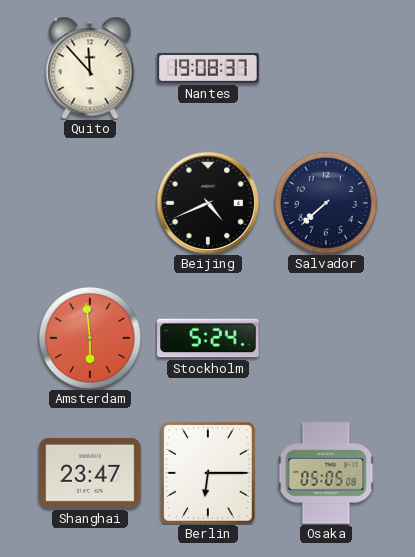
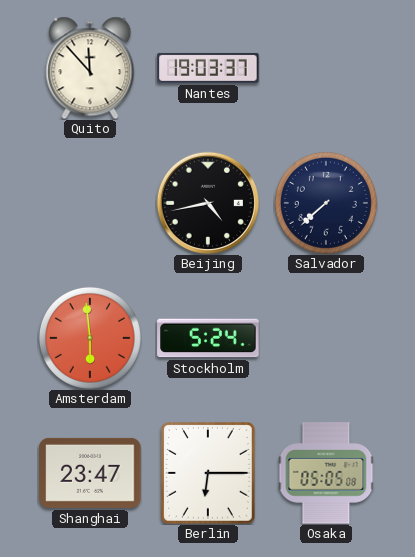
Nantes: 19:08 -> 19:03
Beijing: 4:41 -> 4:43
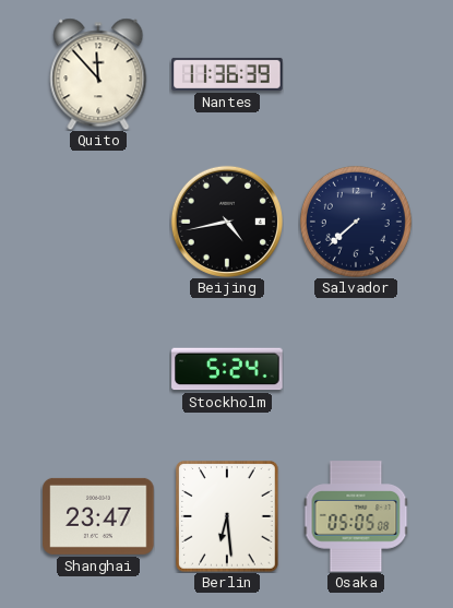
Nantes: 19:03 -> 11:36
Amsterdam: 5:59 -> none
Berlin: 6:15 -> 6:29
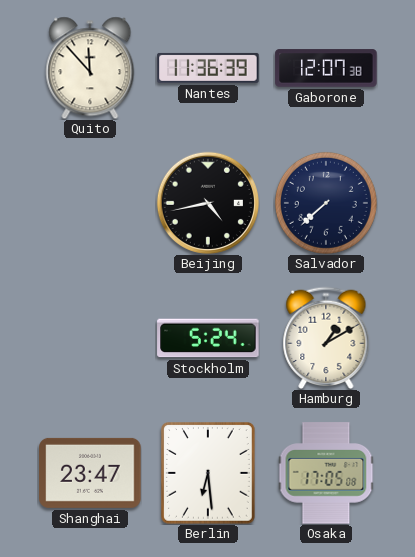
Gaborone: none -> 12:07
Hamburg: none -> 1:10
Osaka: 05:05 -> 17:05
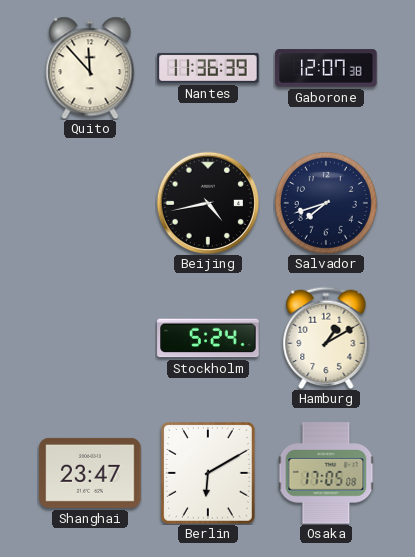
Salvador: 7:38 -> 7:42
Berlin: 6:29 -> 6:10
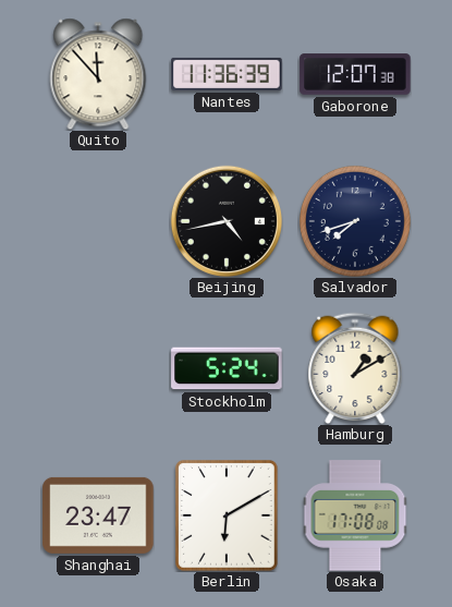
Osaka: 17:05 -> 17:08
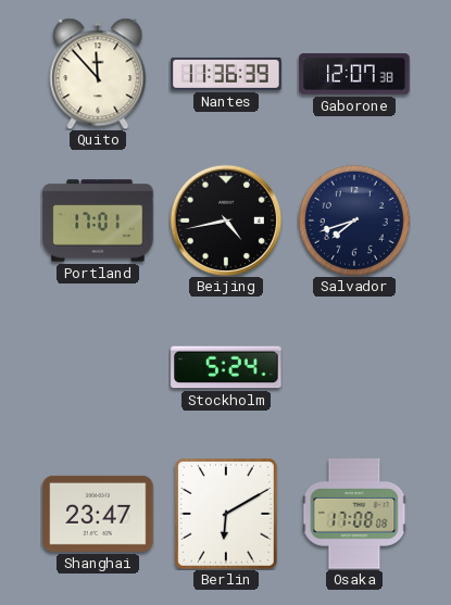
Portland: none -> 17:01
Hamburg: 1:10 -> none
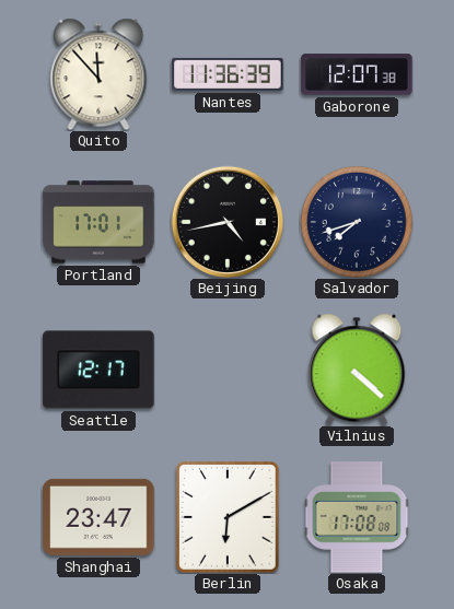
Seattle: none -> 12:17
Stockholm: 5:24 -> none
Vilnius: none -> 4:22
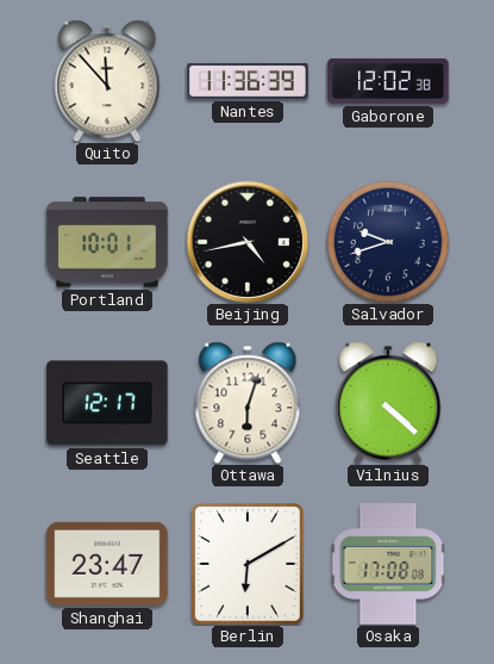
Gaborone: 12:07 -> 12:02
Portland: 17:01 -> 10:01
Salvador: 7:42 -> 9:42
Ottawa: none -> 6:03
